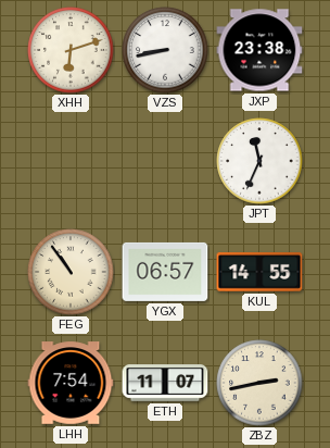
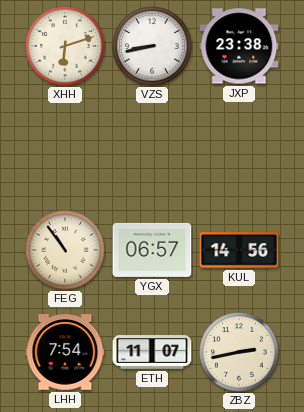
JPT: 11:34 -> none
KUL: 14:55 -> 14:56
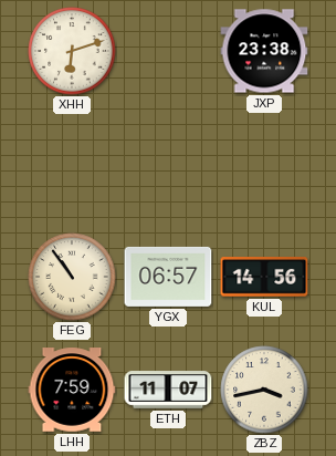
VZS: 8:43 -> none
LHH: 7:54 -> 7:59
ZBZ: 2:43 -> 3:43
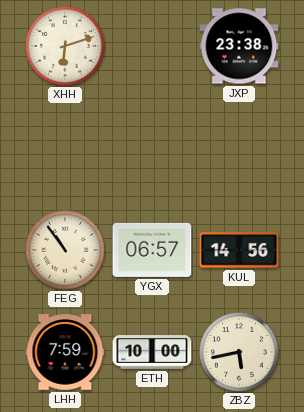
ETH: 11:07 -> 10:00
ZBZ: 3:43 -> 5:43
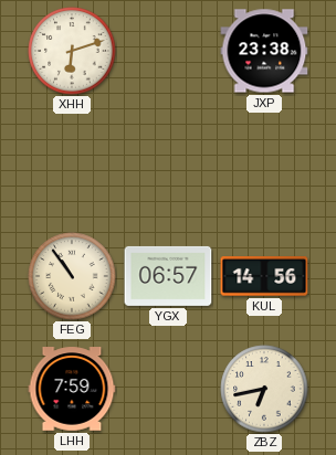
ETH: 10:00 -> none
ZBZ: 5:43 -> 6:43
